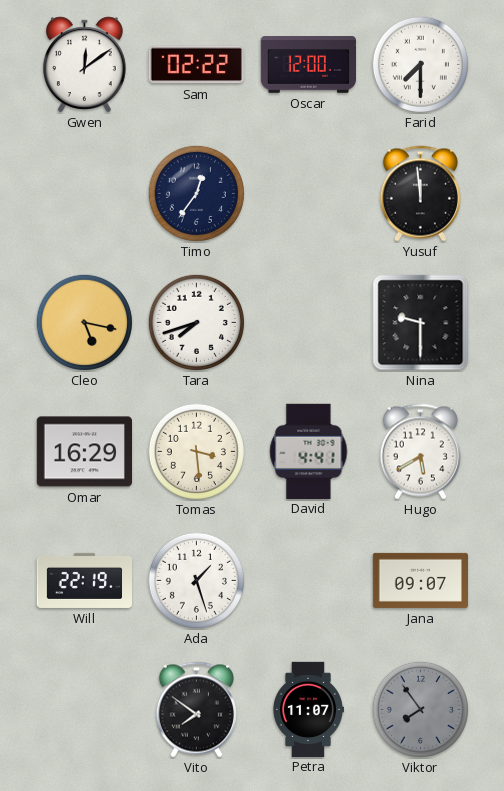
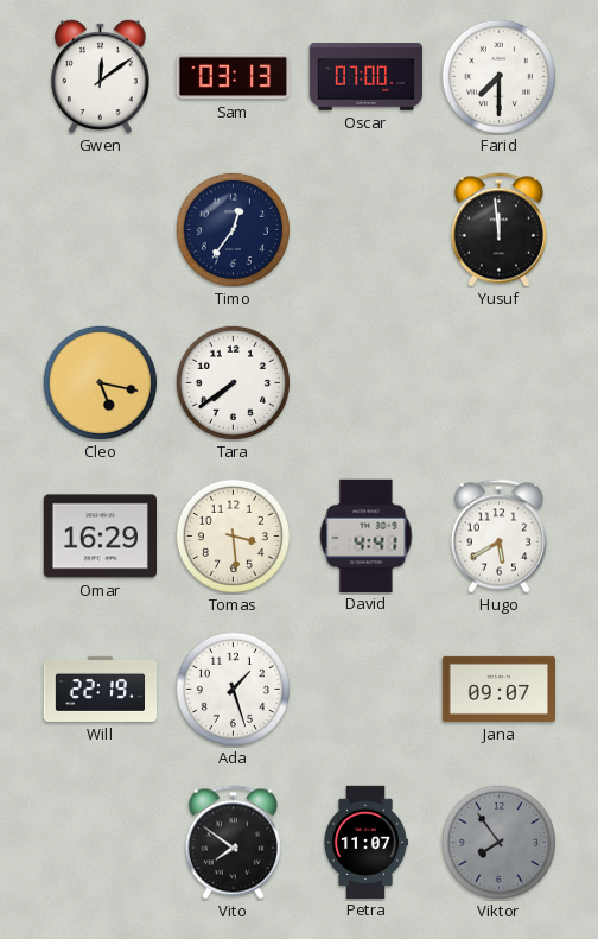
Sam: 02:22 -> 03:13
Oscar: 12:00 -> 07:00
Tara: 7:42 -> 7:39
Nina: 9:30 -> none
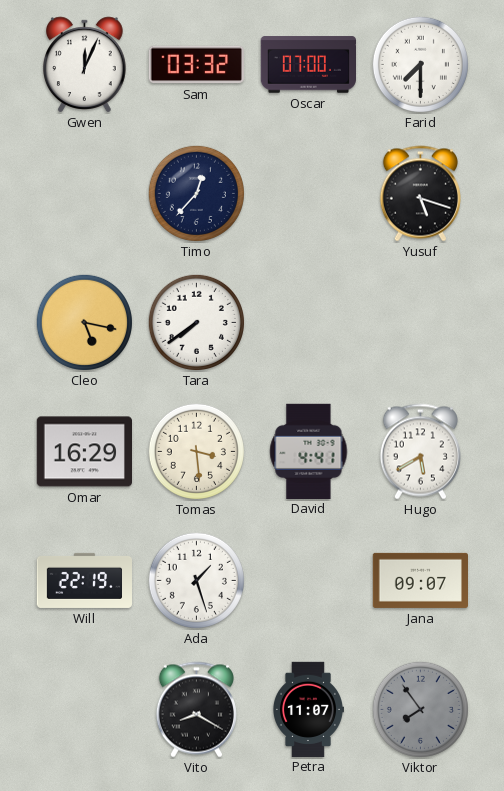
Gwen: 12:09 -> 12:04
Sam: 03:13 -> 03:32
Timo: 12:36 -> 12:37
Yusuf: 11:59 -> 5:18
Vito: 7:51 -> 8:20
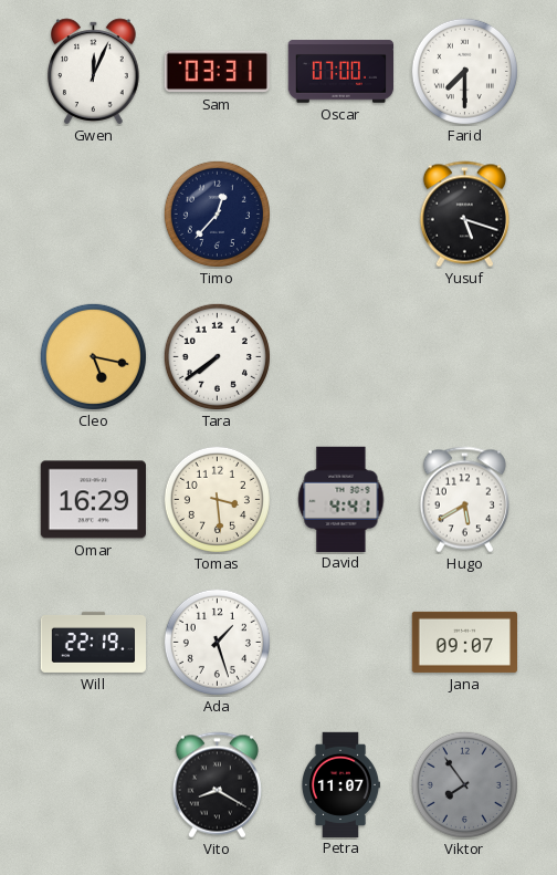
Sam: 03:32 -> 03:31
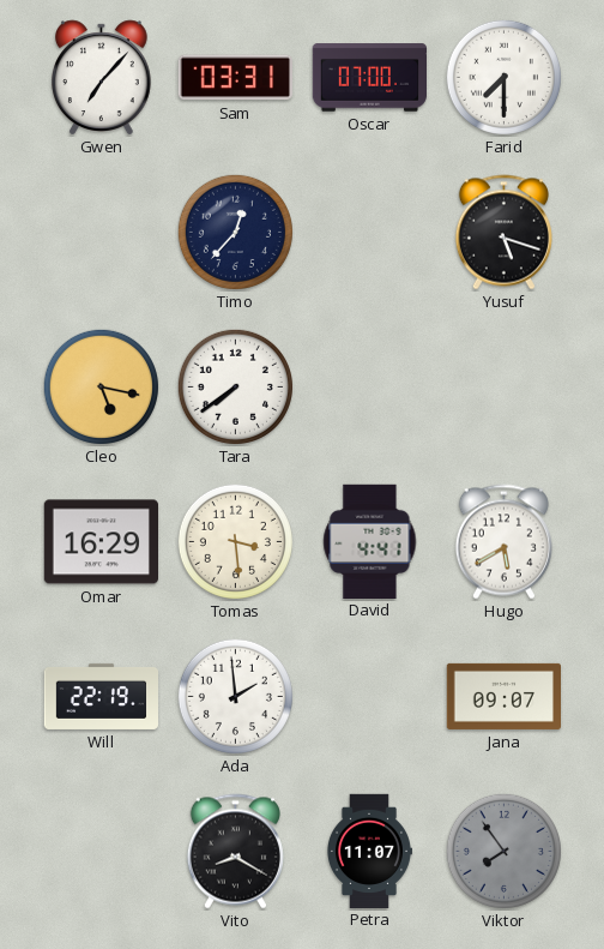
Gwen: 12:04 -> 7:07
Ada: 1:27 -> 1:59
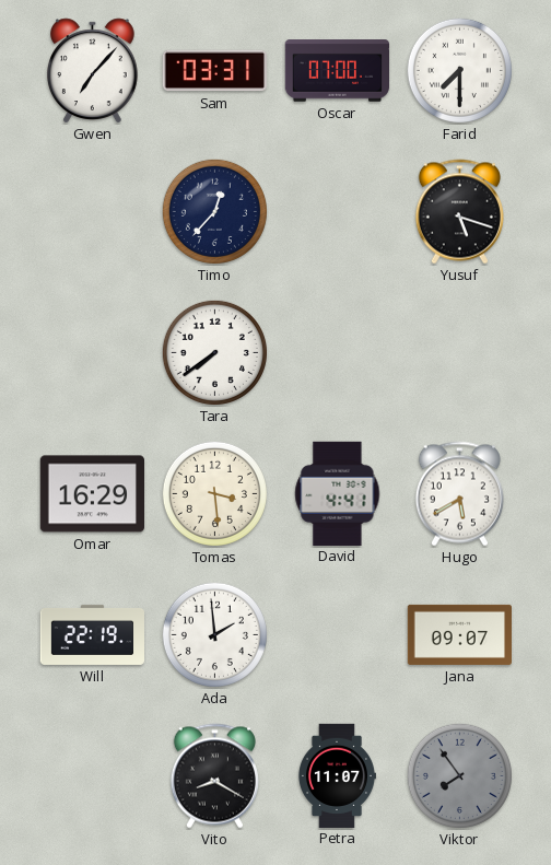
Cleo: 5:17 -> none
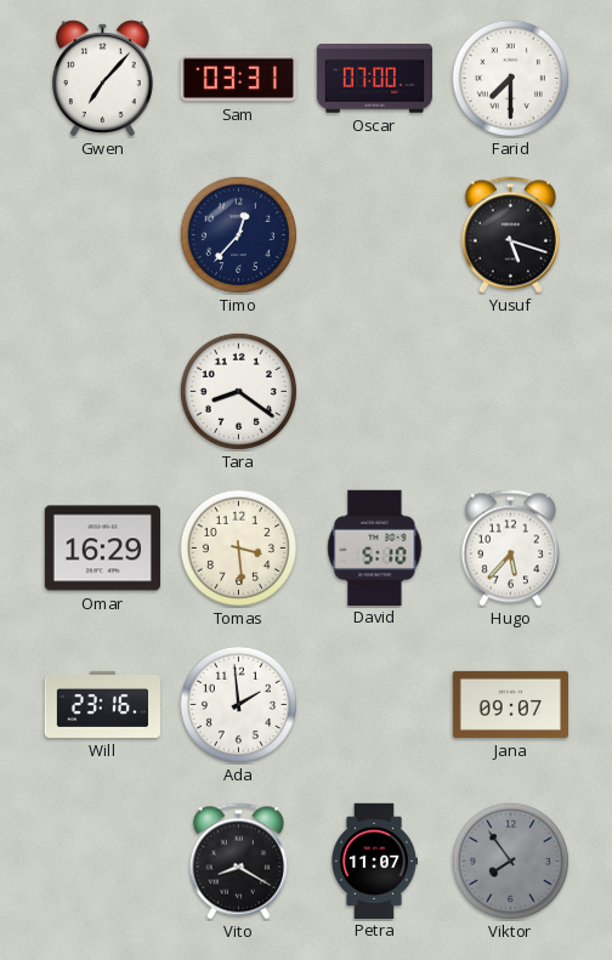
Tara: 7:39 -> 8:21
David: 4:41 -> 5:10
Hugo: 5:40 -> 5:37
Will: 22:19 -> 23:16
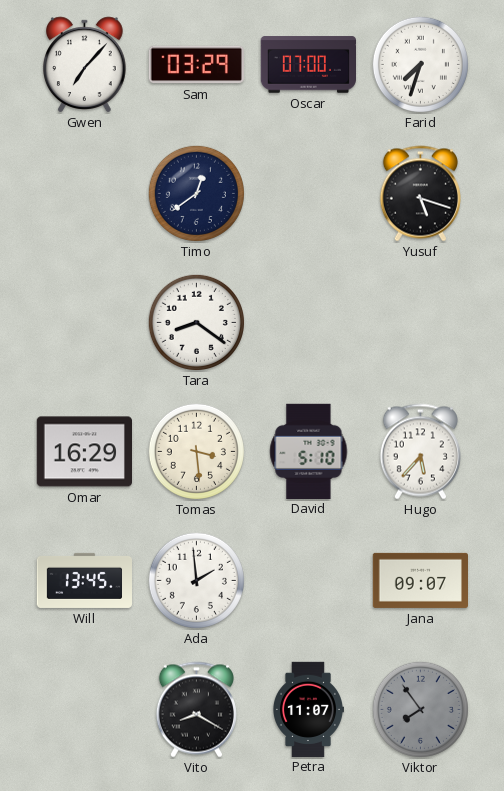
Sam: 03:31 -> 03:29
Farid: 7:30 -> 7:33
Timo: 12:37 -> 12:39
Will: 23:16 -> 13:45
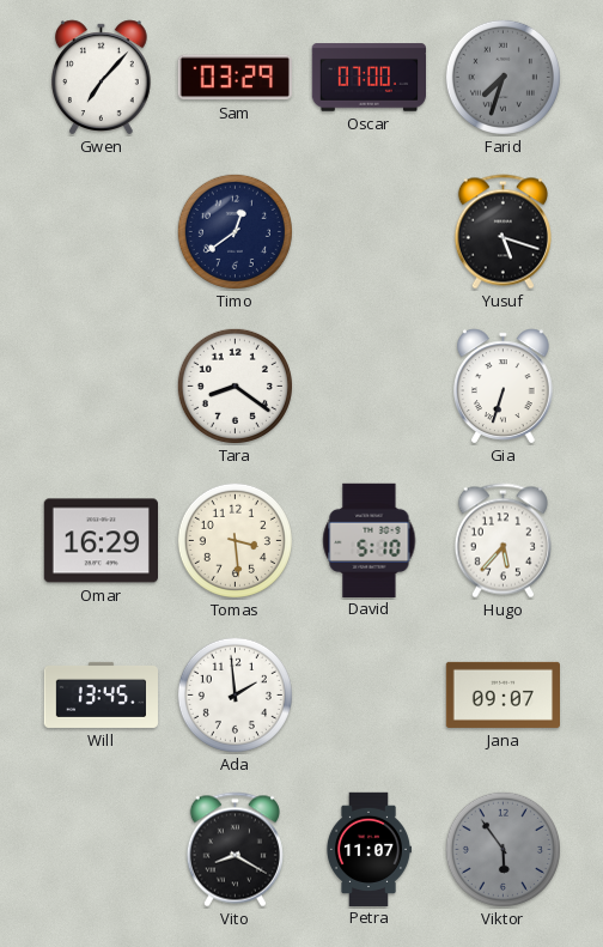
Farid dial: white -> grey
Gia: none -> 6:33
Viktor: 7:54 -> 5:54
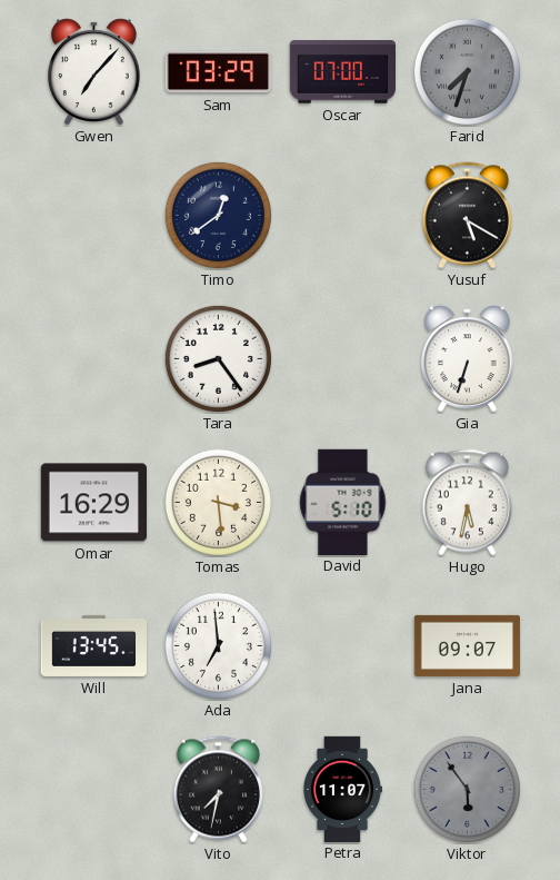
Yusuf: 5:18 -> 5:20
Tara: 8:21 -> 8:24
Hugo: 5:37 -> 5:32
Ada: 1:59 -> 6:59
Vito: 8:20 -> 7:32
